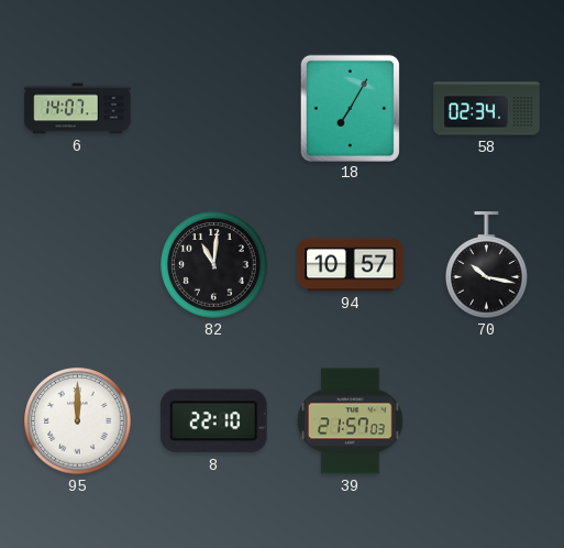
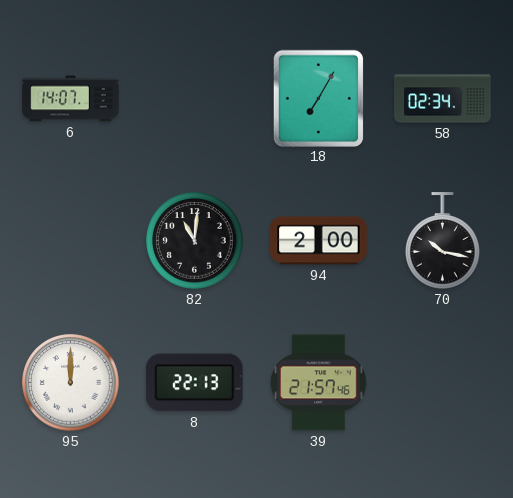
94: 10:57 -> 2:00
8: 22:10 -> 22:13
39: 21:57:03 -> 21:57:46
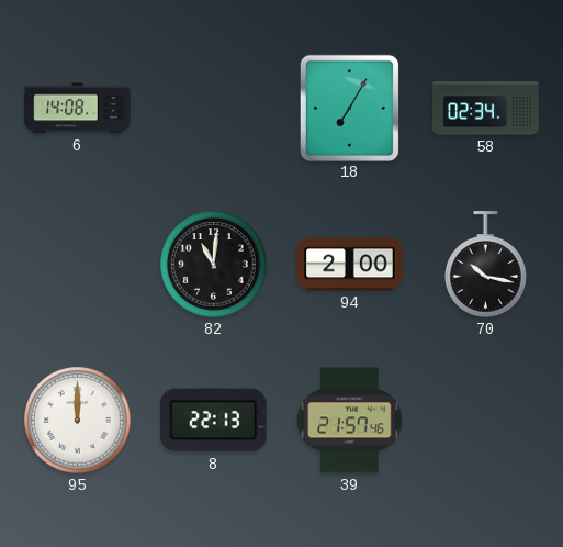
6: 14:07 -> 14:08
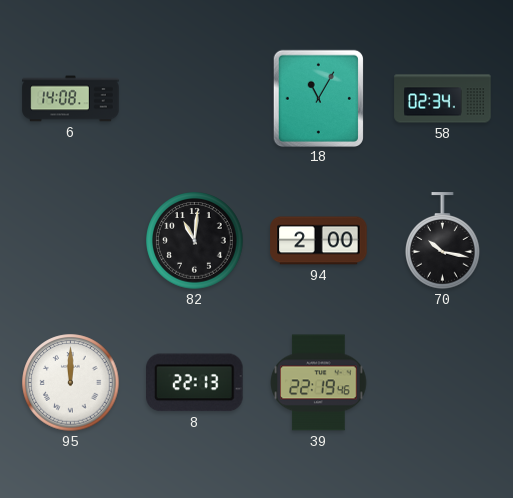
18: 7:05 -> 11:05
39: 21:57 -> 22:19
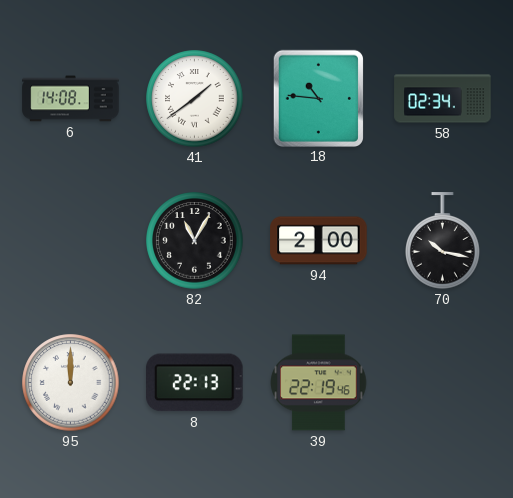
41: none -> 1:39
18: 11:05 -> 10:46
82: 11:01 -> 11:05
